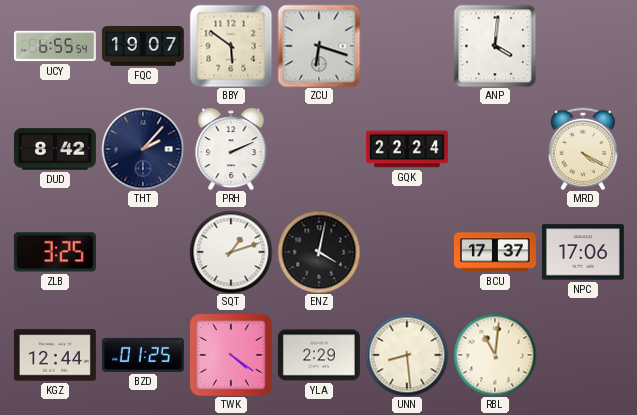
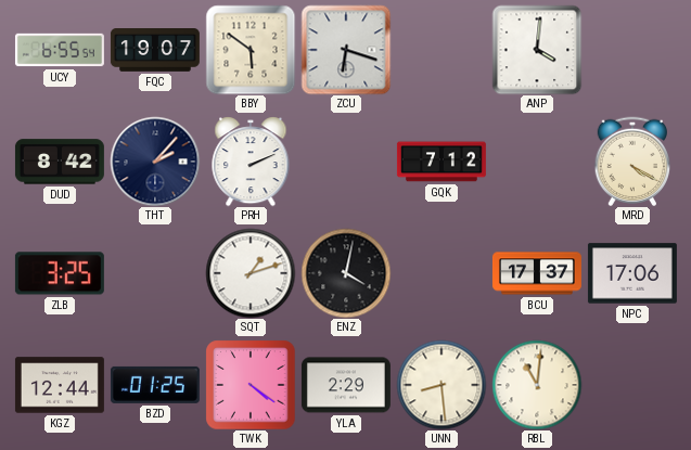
GQK: 22:24 -> 7:12
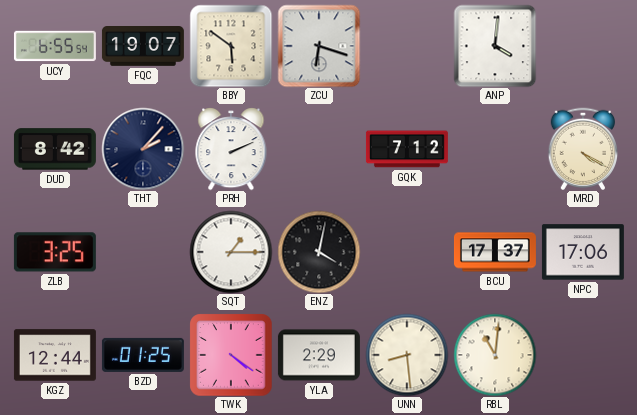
SQT: 1:12 -> 1:15
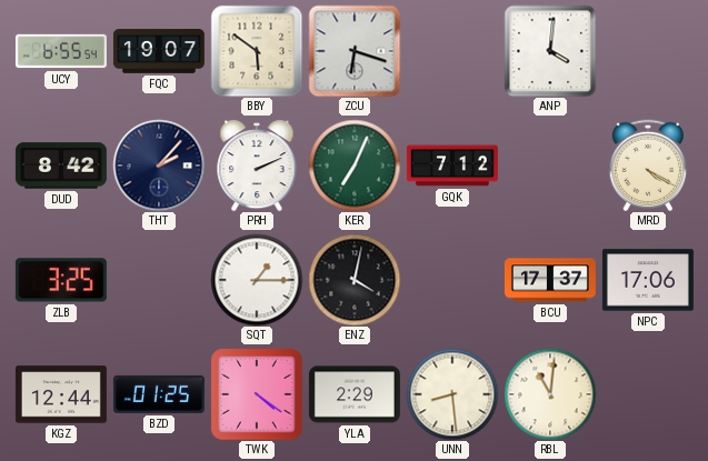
KER: none -> 7:04
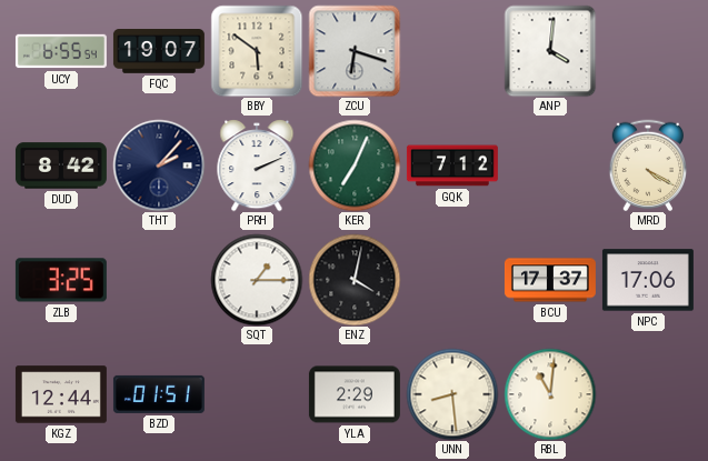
BZD: 01:25 -> 01:51
TWK: 4:21 -> none
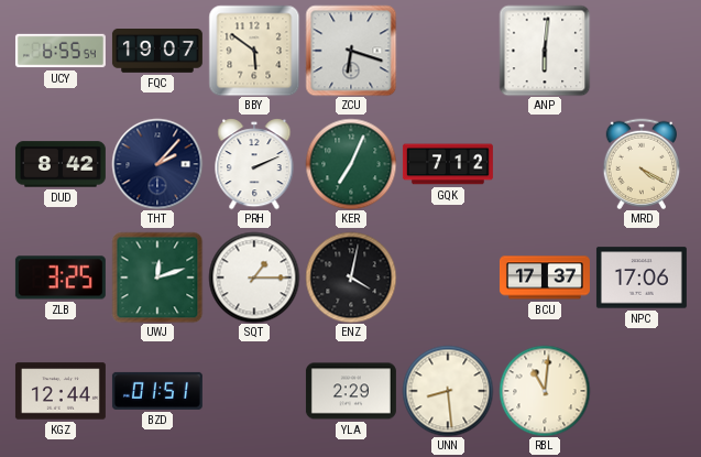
ANP: 4:01 -> 6:01
UWJ: none -> 12:12
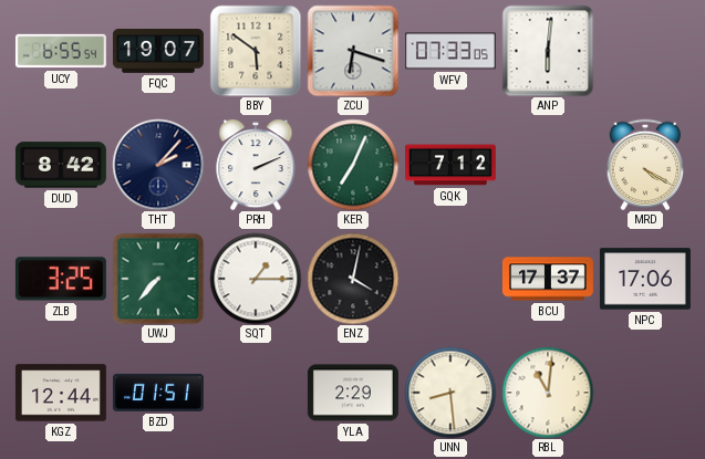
WFV: none -> 07:33
UWJ: 12:12 -> 7:37
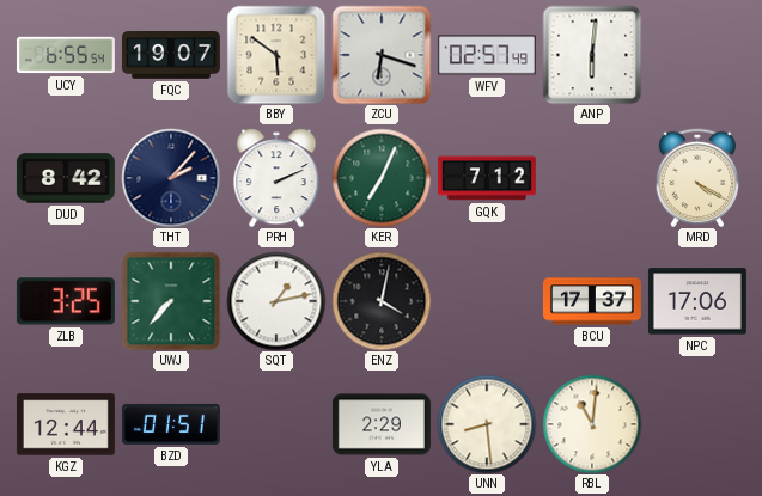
WFV: 07:33 -> 02:57
SQT: 1:15 -> 1:13
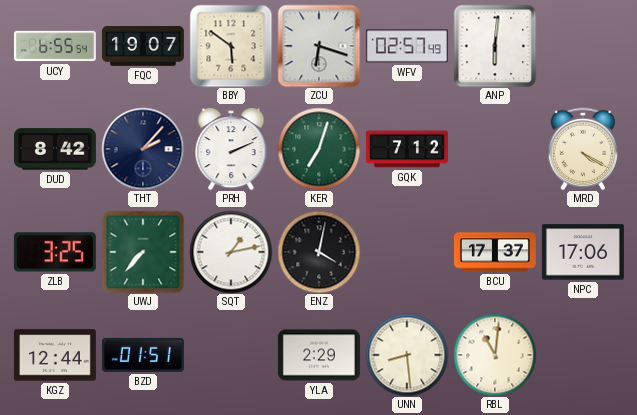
KER: 7:04 -> 7:03
